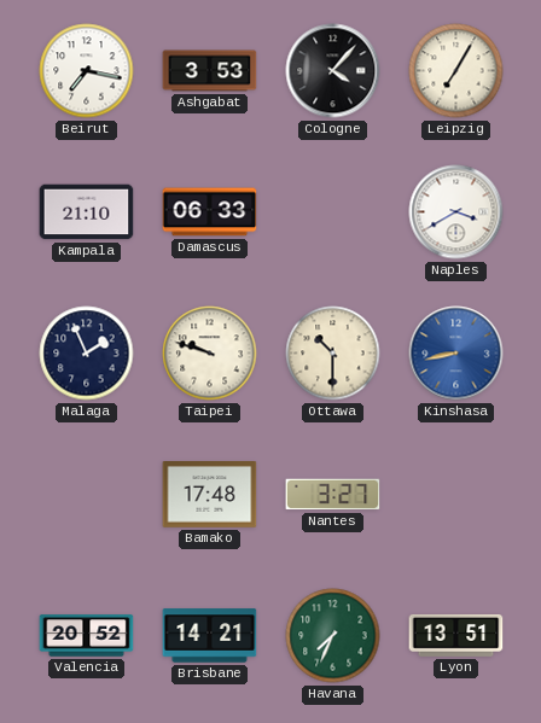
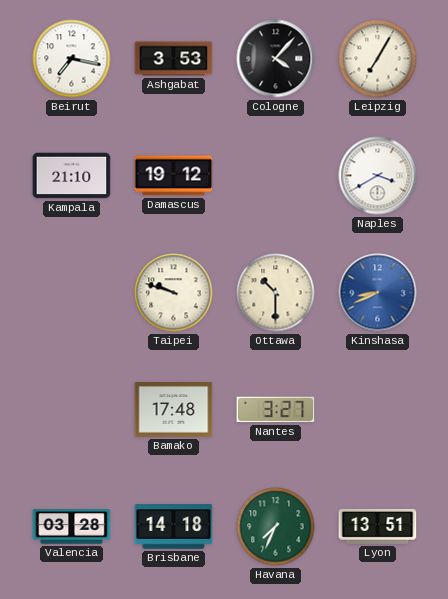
Damascus: 06:33 -> 19:12
Malaga: 1:56 -> none
Kinshasa: 8:43 -> 8:41
Valencia: 20:52 -> 03:28
Brisbane: 14:21 -> 14:18
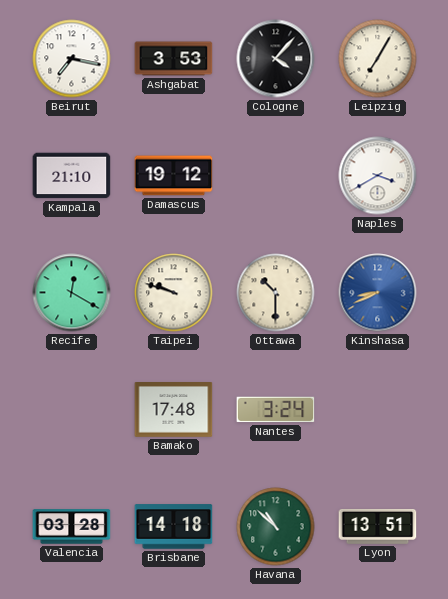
Recife: none -> 12:20
Nantes: 3:27 -> 3:24
Havana: 7:34 -> 10:52
